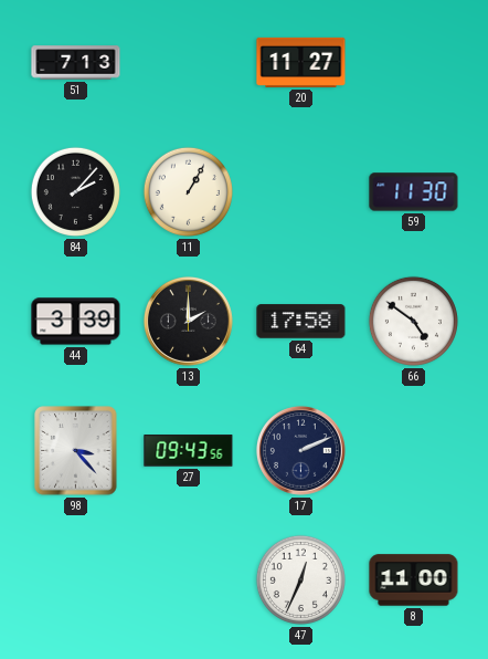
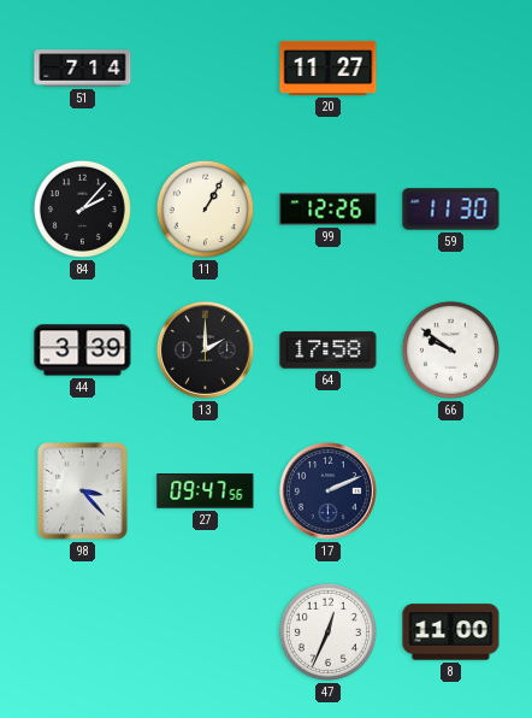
51: 7:13 -> 7:14
99: none -> 12:26
66: 4:51 -> 9:51
27: 09:43 -> 09:47
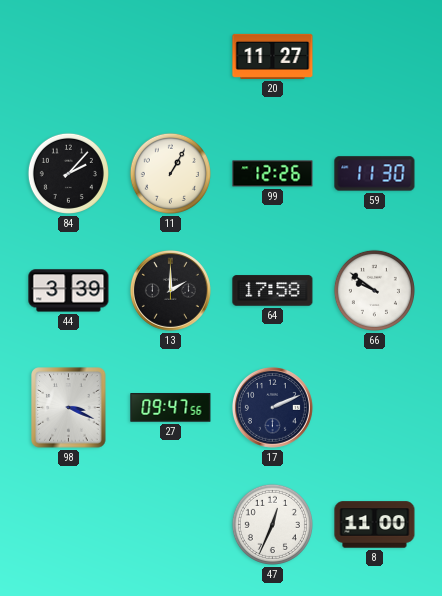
51: 7:14 -> none
98: 3:23 -> 3:19
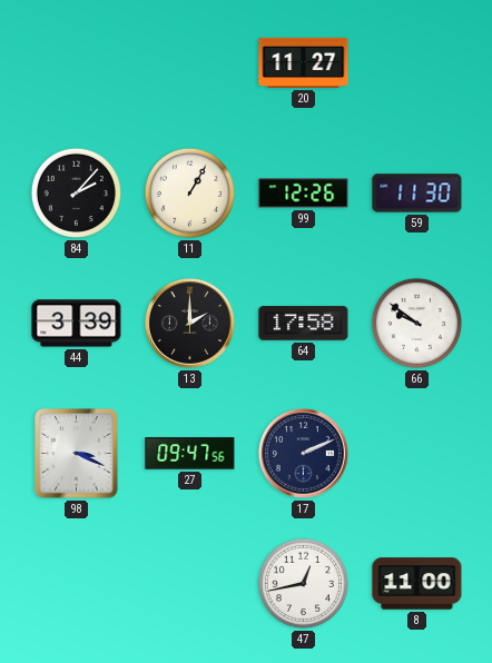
47: 12:34 -> 12:43
